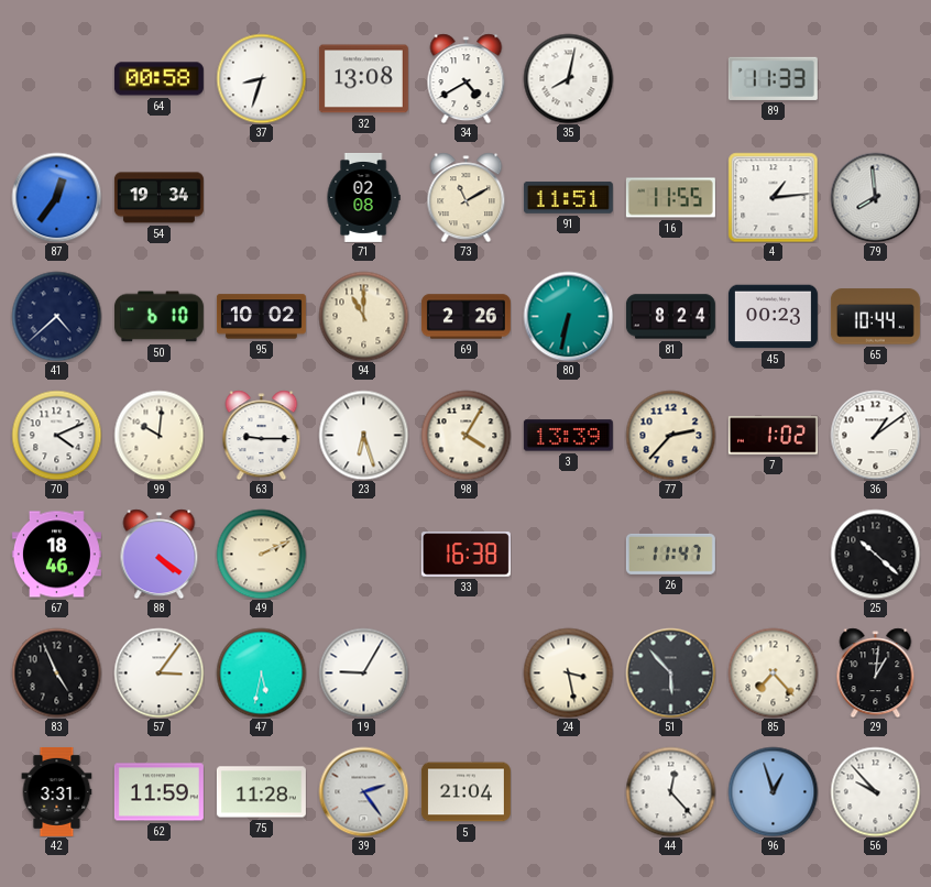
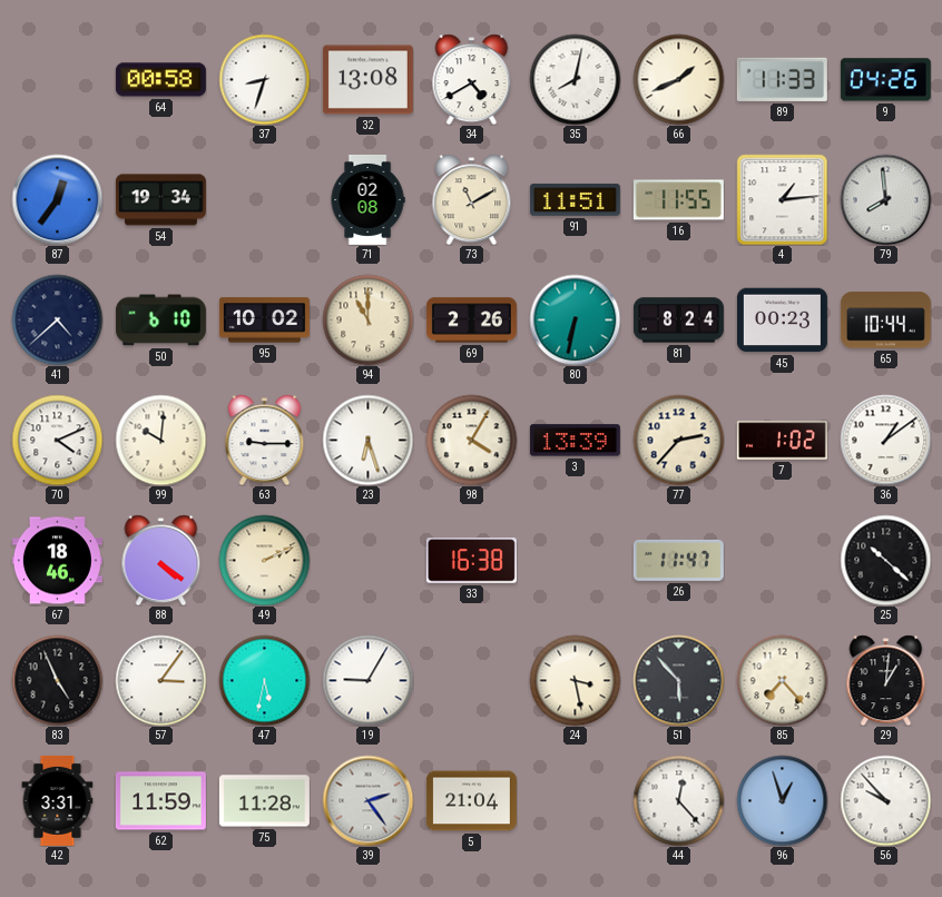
66: none -> 1:41
9: none -> 04:26
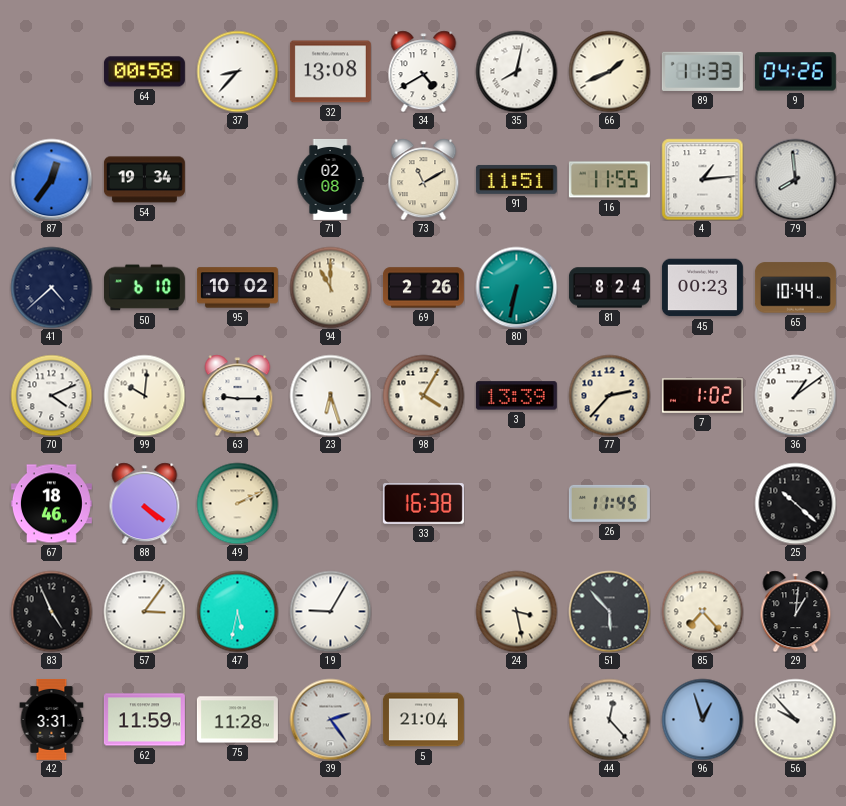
37: 8:33 -> 8:37
26: 11:47 -> 11:45
